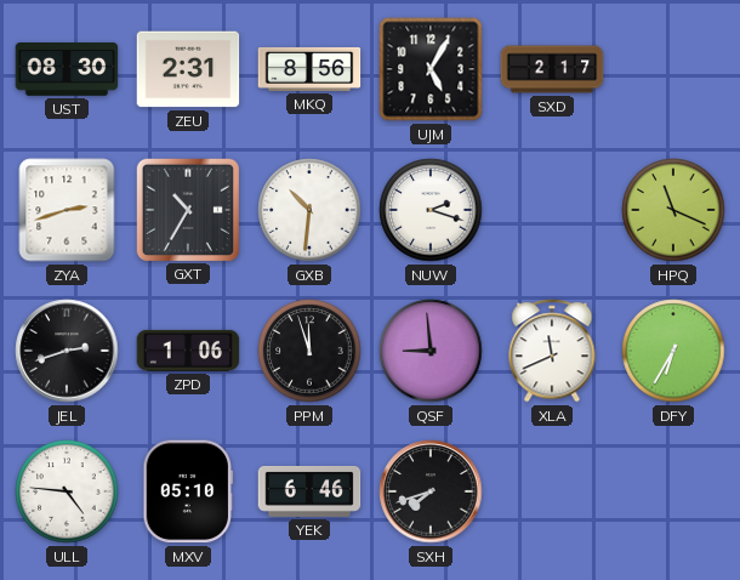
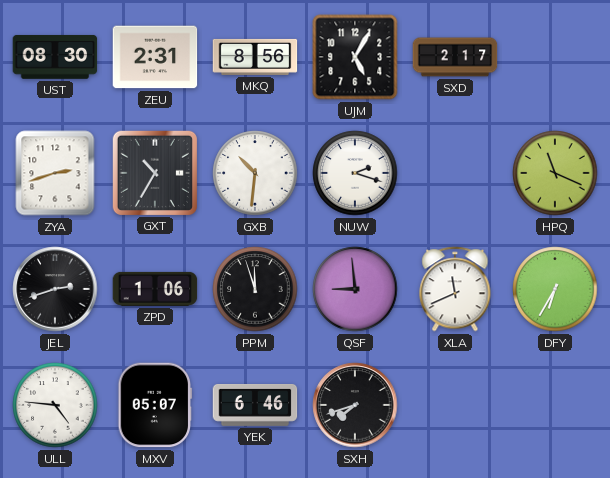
MXV: 05:10 -> 05:07
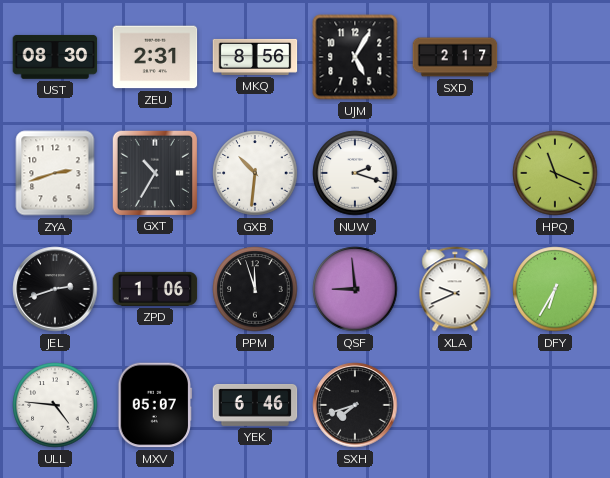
XLA: 11:41 -> 9:41
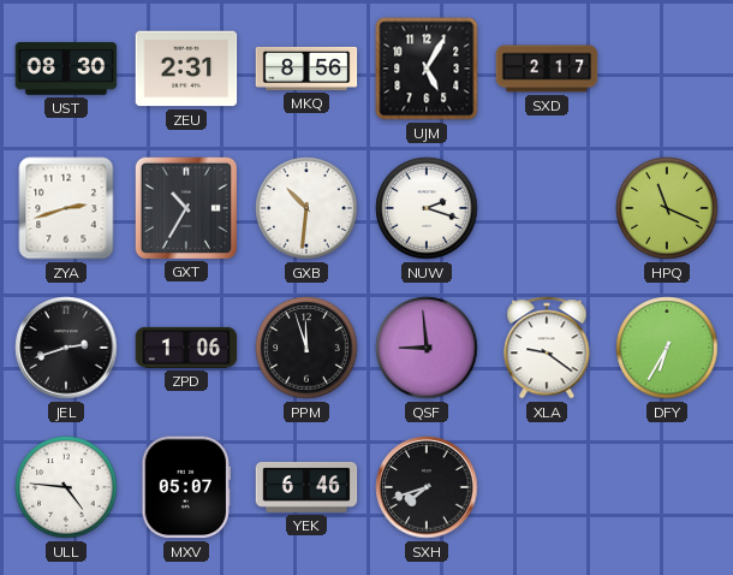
XLA: 9:41 -> 9:21
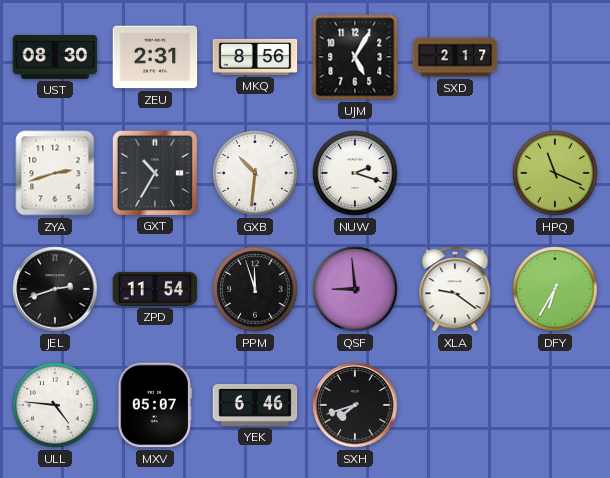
ZPD: 1:06 -> 11:54
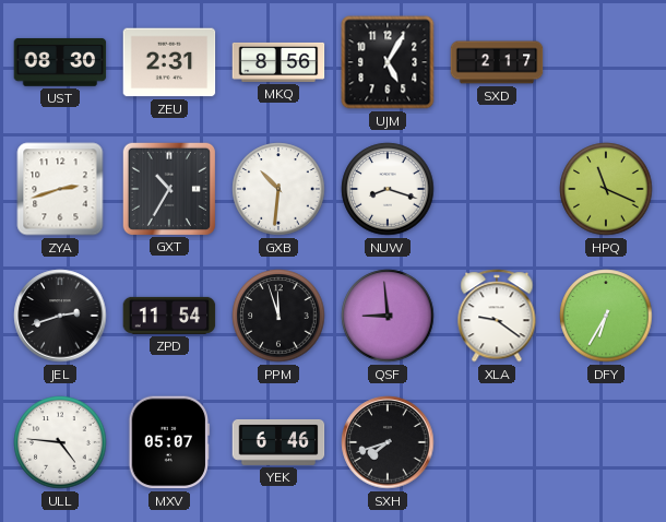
NUW: 2:18 -> 8:18
